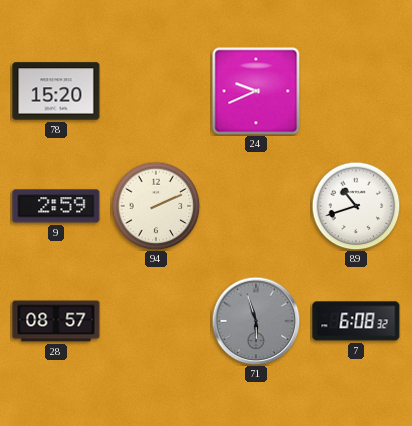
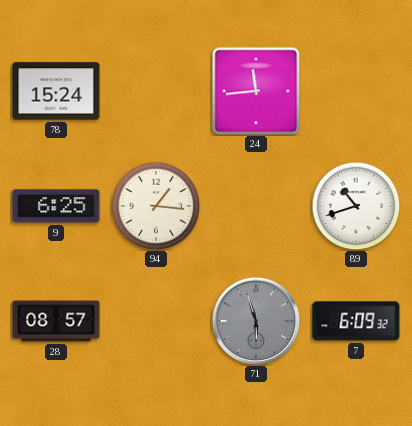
78: 15:20 -> 15:24
24: 9:41 -> 11:44
9: 2:59 -> 6:25
94: 2:11 -> 1:16
7: 6:08 -> 6:09
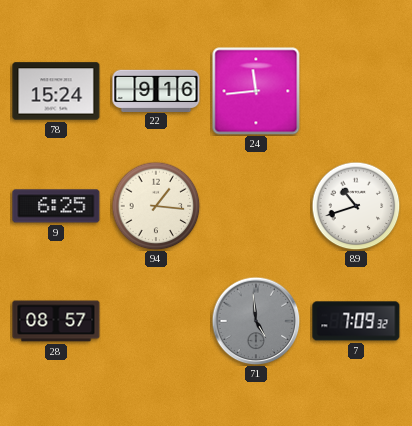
22: none -> 9:16
71: 5:57 -> 4:59
7: 6:09 -> 7:09
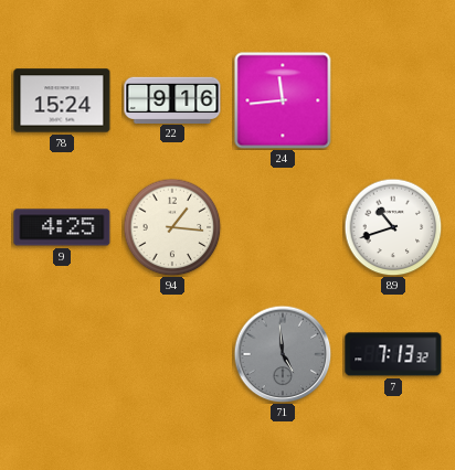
9: 6:25 -> 4:25
28: 08:57 -> none
7: 7:09 -> 7:13
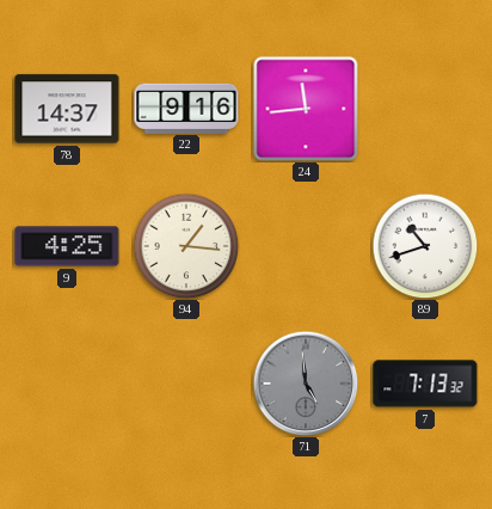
78: 15:24 -> 14:37
